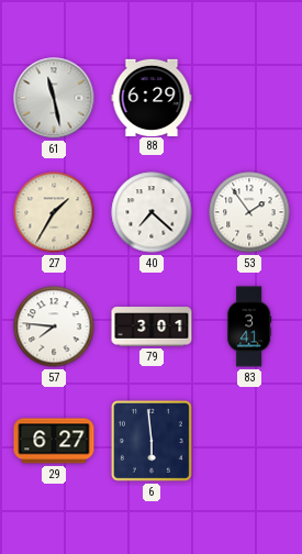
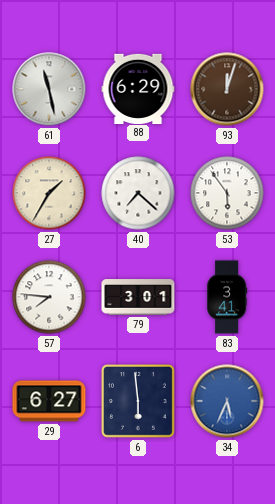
93: none -> 12:03
53: 1:54 -> 5:54
34: none -> 5:34
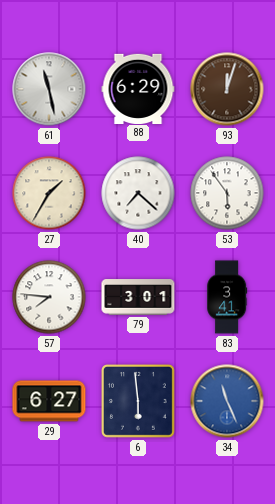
34: 5:34 -> 11:26
